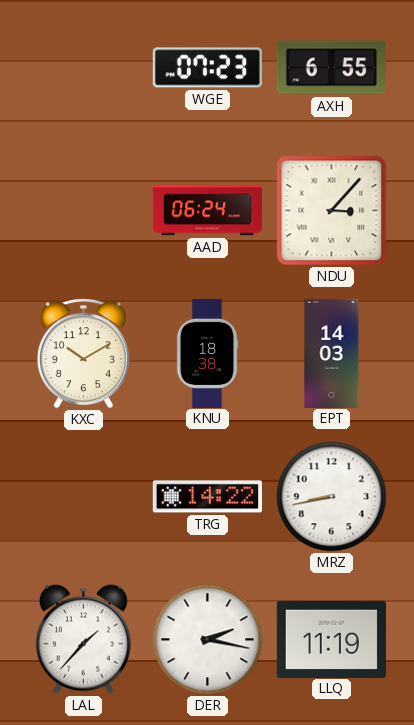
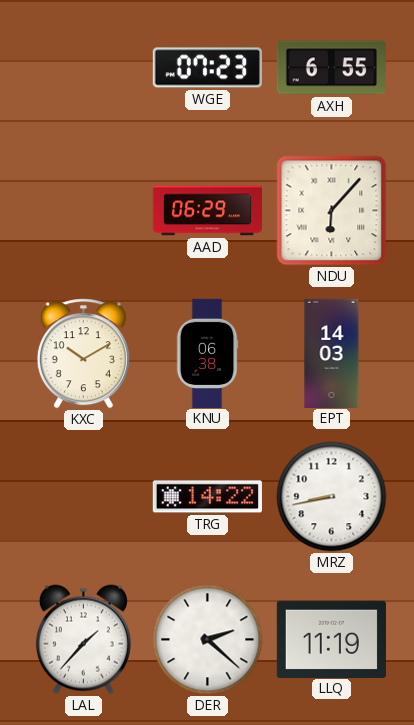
AAD: 06:24 -> 06:29
NDU: 3:07 -> 6:07
KNU: 18:38 -> 06:38
DER: 2:17 -> 2:22
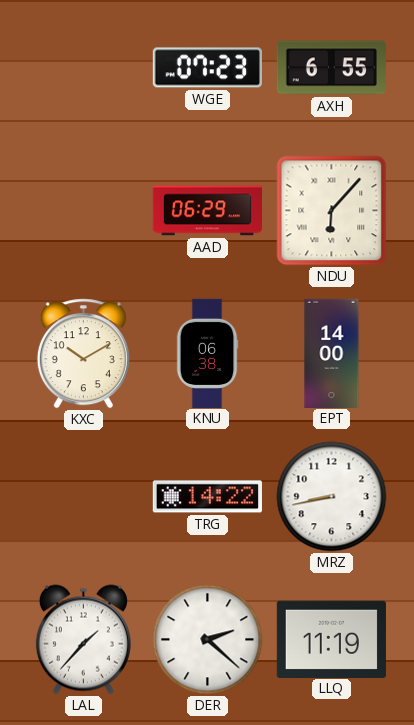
EPT: 14:03 -> 14:00
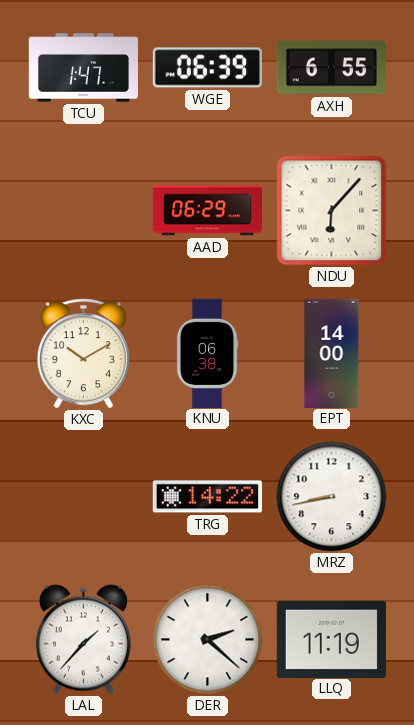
TCU: none -> 1:47
WGE: 07:23 -> 06:39
